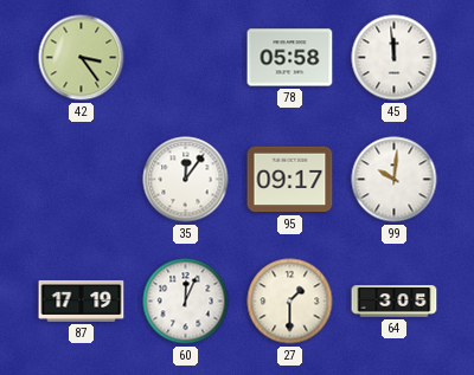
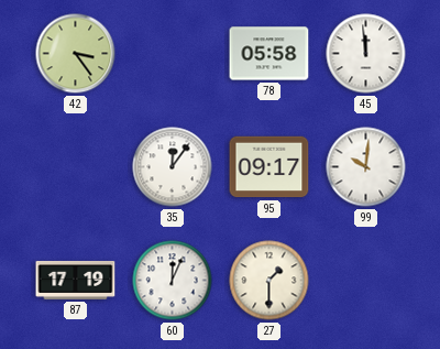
64: 3:05 -> none
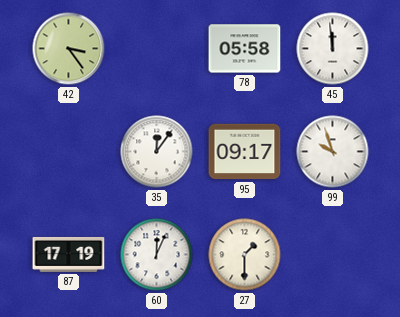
99: 10:01 -> 9:57
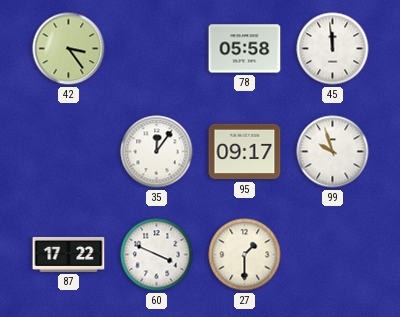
87: 17:19 -> 17:22
60: 12:04 -> 3:49
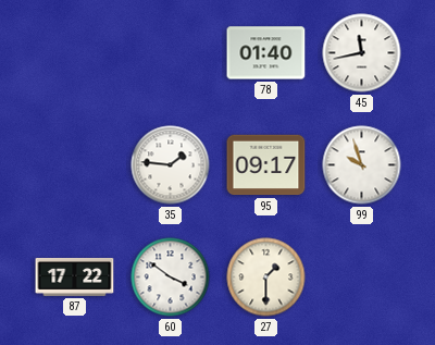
42: 3:24 -> none
78: 05:58 -> 01:40
45: 11:59 -> 11:43
35: 12:06 -> 1:46
60: 3:49 -> 3:51
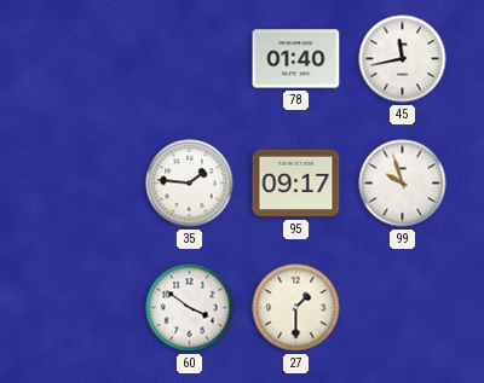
87: 17:22 -> none
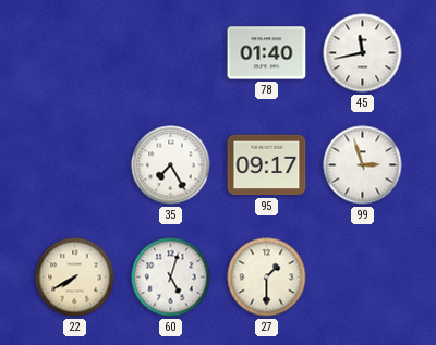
35: 1:46 -> 7:25
99: 9:57 -> 2:57
22: none -> 7:40
60: 3:51 -> 5:03
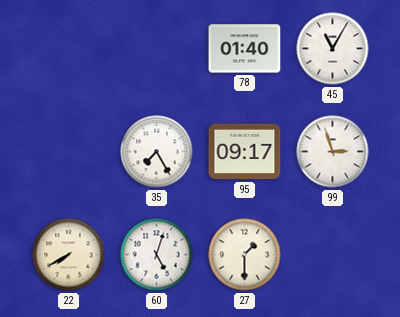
45: 11:43 -> 11:05
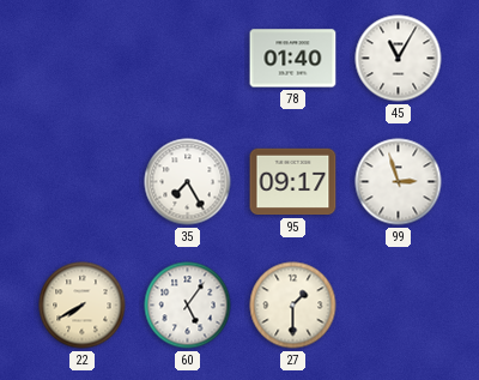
60: 5:03 -> 5:06
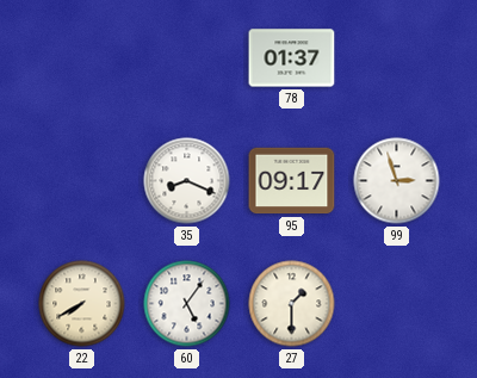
78: 01:40 -> 01:37
45: 11:05 -> none
35: 7:25 -> 8:19
